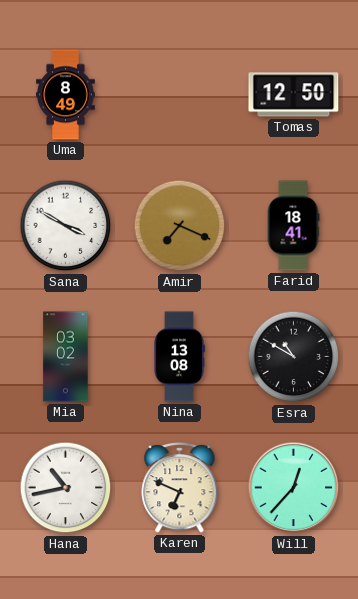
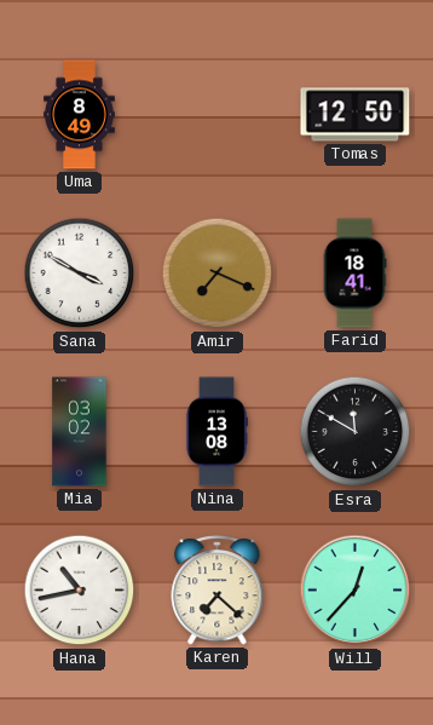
Esra: 10:50 -> 11:50
Karen: 6:49 -> 7:22
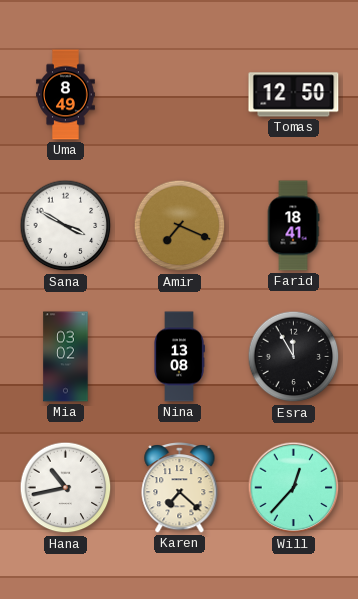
Esra: 11:50 -> 11:55
